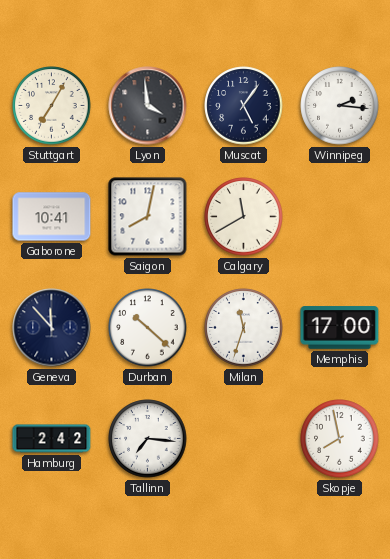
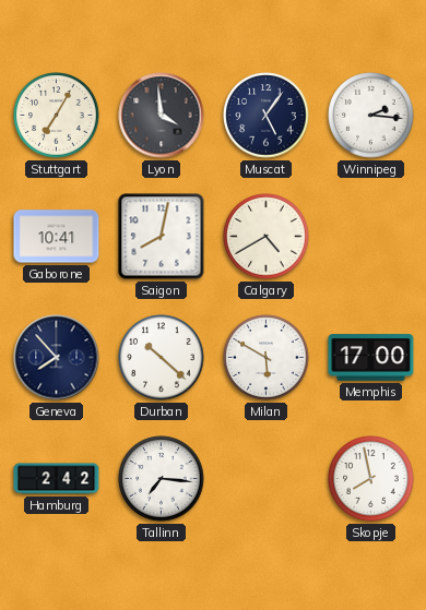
Calgary: 11:40 -> 4:40
Geneva: 11:53 -> 7:53
Milan: 11:33 -> 5:50
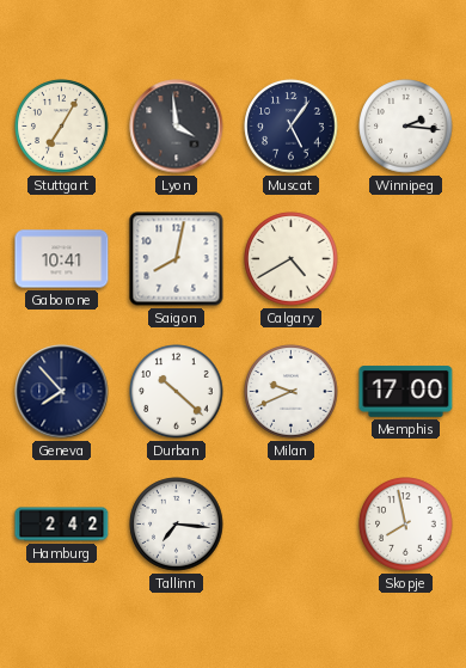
Milan: 5:50 -> 9:41
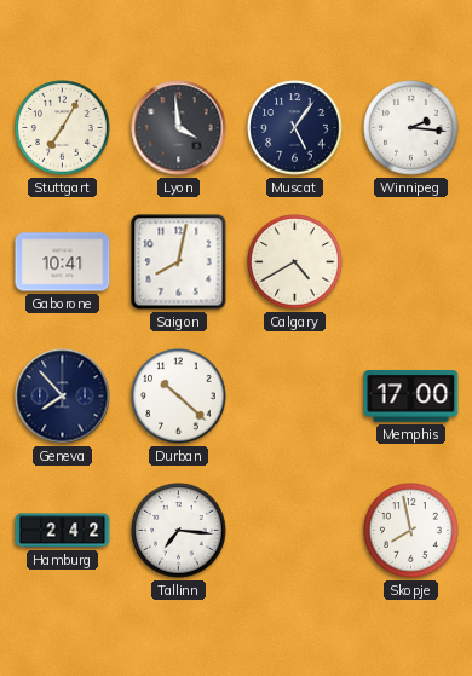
Milan: 9:41 -> none
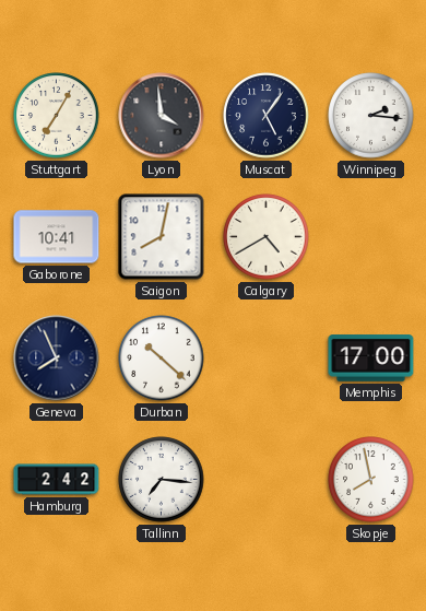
Geneva: 7:53 -> 7:56
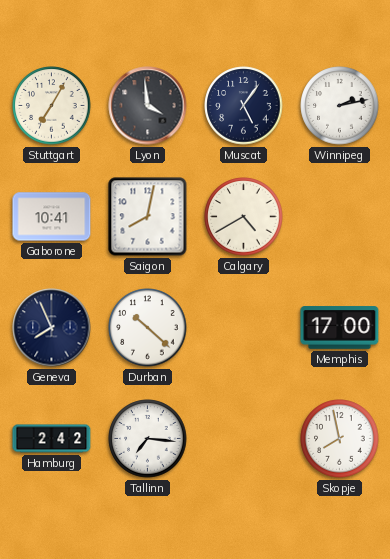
Winnipeg: 2:16 -> 2:13
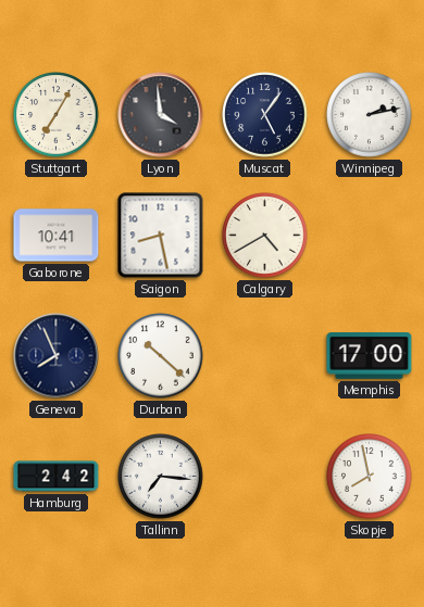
Saigon: 8:02 -> 8:28
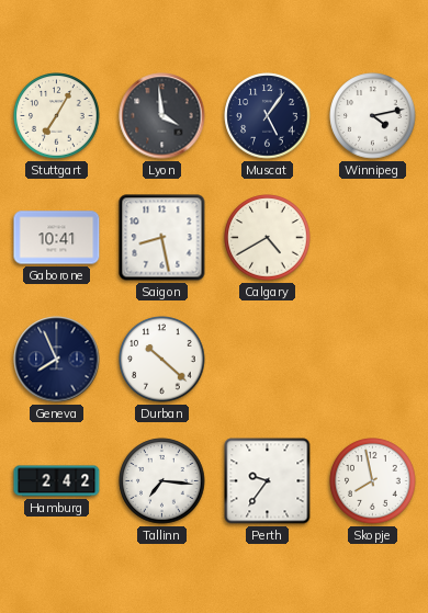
Winnipeg: 2:13 -> 4:13
Memphis: 17:00 -> none
Perth: none -> 9:36
